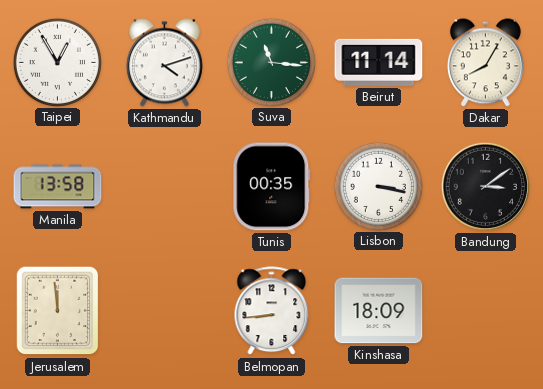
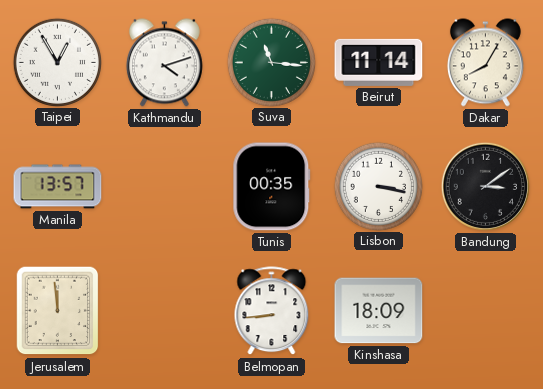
Manila: 13:58 -> 13:57
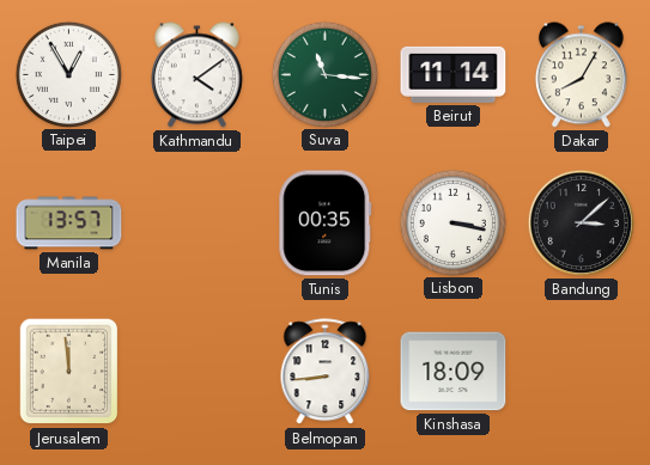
Kathmandu: 4:12 -> 4:09
Bandung: 3:09 -> 3:08
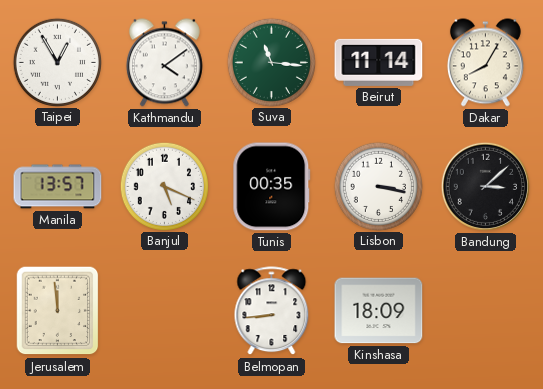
Banjul: none -> 5:19
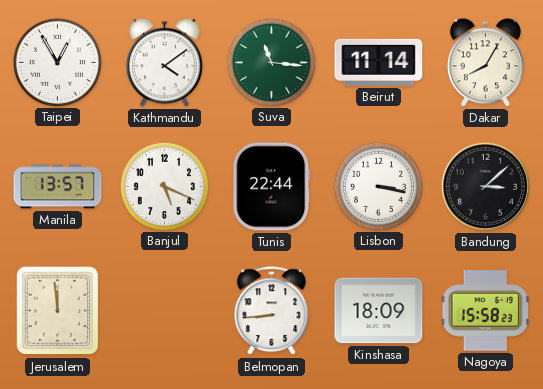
Tunis: 00:35 -> 22:44
Nagoya: none -> 15:58
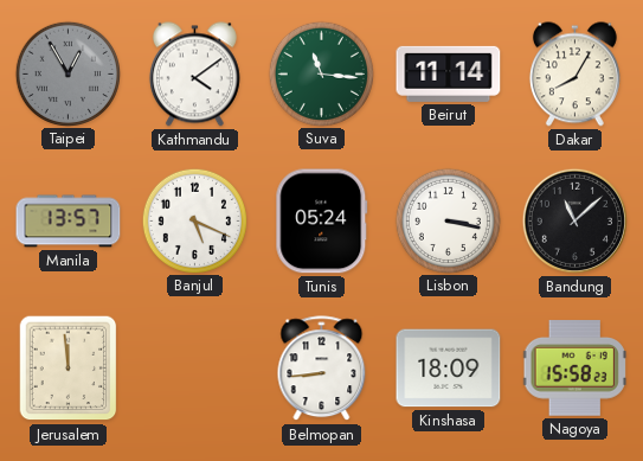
Taipei dial: white -> grey
Tunis: 22:44 -> 05:24
Bandung: 3:08 -> 11:08
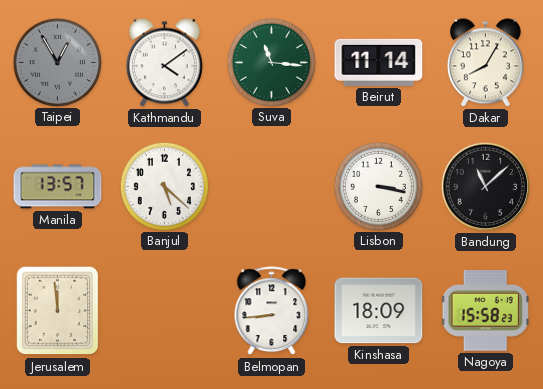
Banjul: 5:19 -> 5:22
Tunis: 05:24 -> none
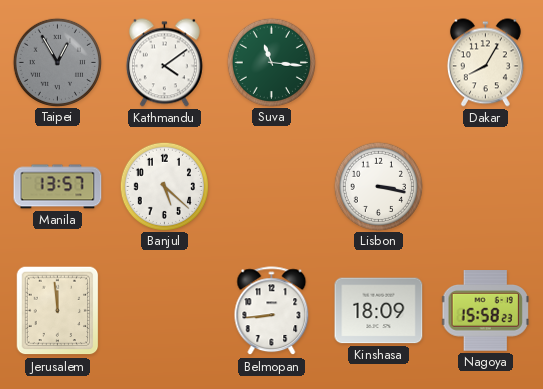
Beirut: 11:14 -> none
Bandung: 11:08 -> none
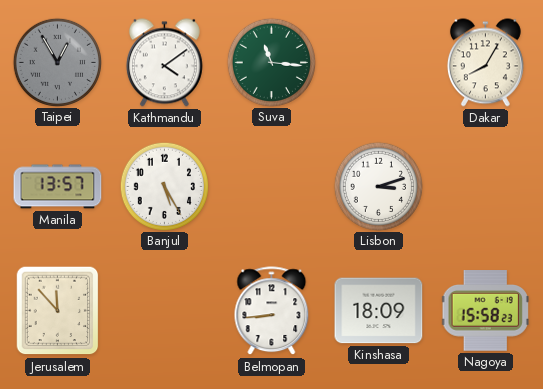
Banjul: 5:22 -> 5:25
Lisbon: 3:17 -> 3:12
Jerusalem: 11:59 -> 11:53
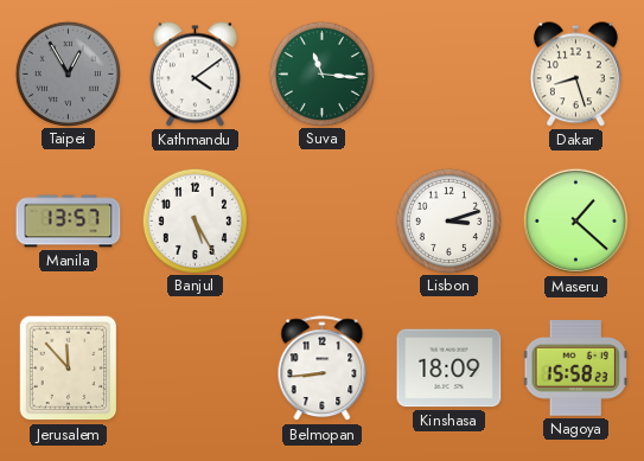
Dakar: 8:05 -> 8:27
Maseru: none -> 1:22
